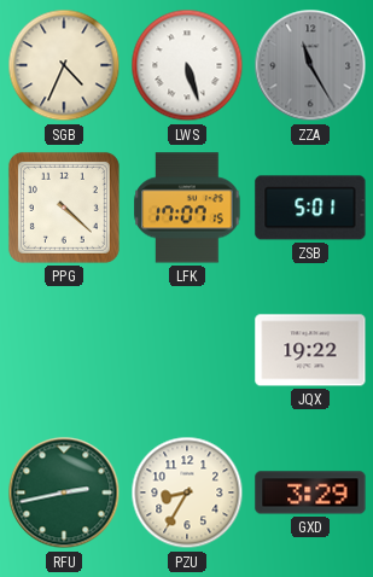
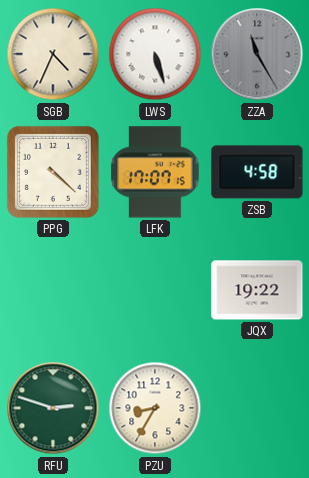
ZSB: 5:01 -> 4:58
RFU: 2:43 -> 2:48
GXD: 3:29 -> none
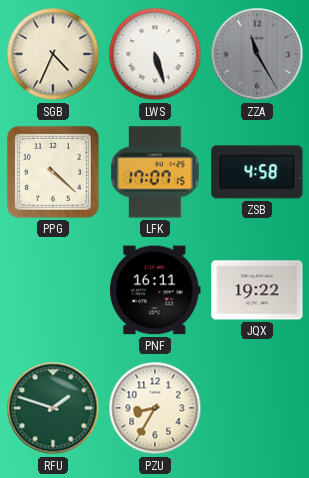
PNF: none -> 16:11
RFU: 2:48 -> 1:48
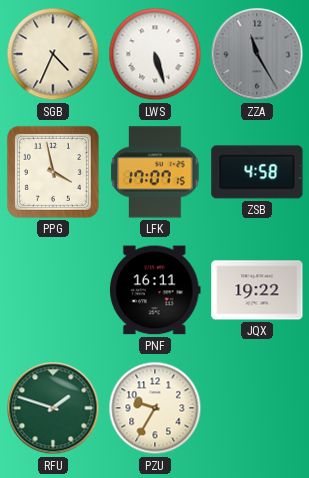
PPG: 4:22 -> 3:58
PZU: 8:35 -> 9:35
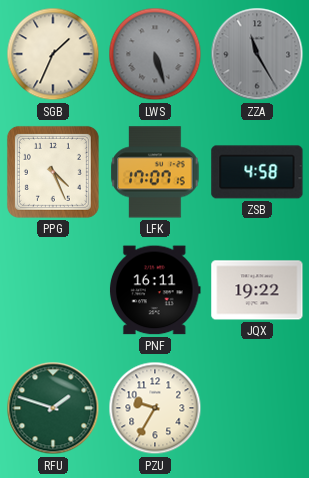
SGB: 4:34 -> 1:34
LWS dial: white -> grey
PPG: 3:58 -> 4:26
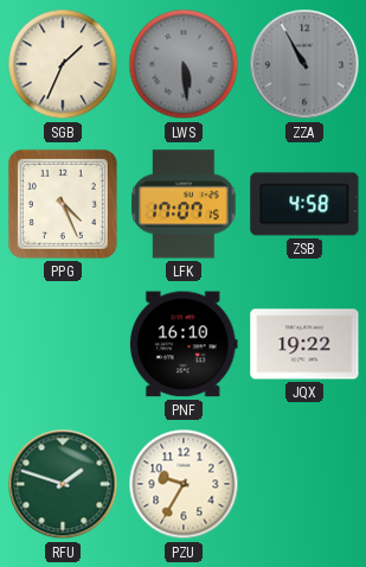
LWS: 5:27 -> 5:29
ZZA: 11:25 -> 10:55
PNF: 16:11 -> 16:10
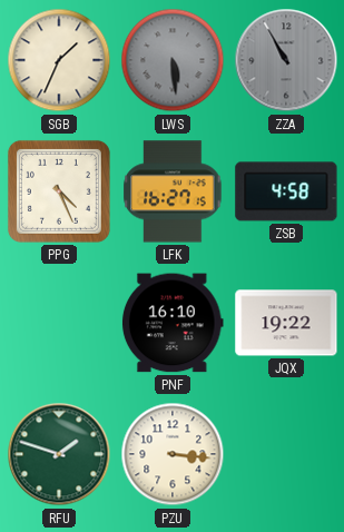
LFK: 17:07 -> 16:27
PZU: 9:35 -> 3:16
